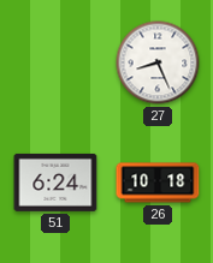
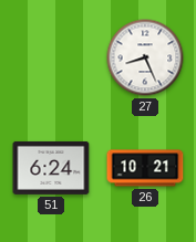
26: 10:18 -> 10:21
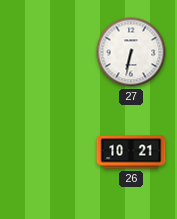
27: 8:26 -> 6:32
51: 6:24 -> none
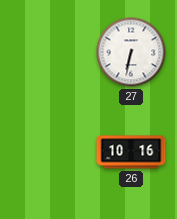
26: 10:21 -> 10:16
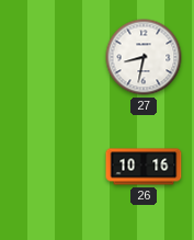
27: 6:32 -> 8:32
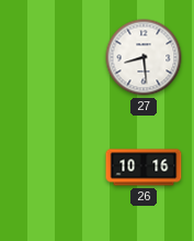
27: 8:32 -> 8:29
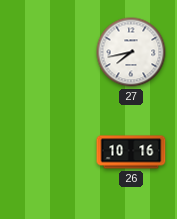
27: 8:29 -> 7:43
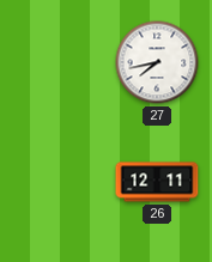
26: 10:16 -> 12:11
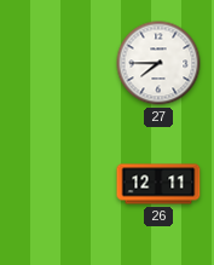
27: 7:43 -> 7:45
